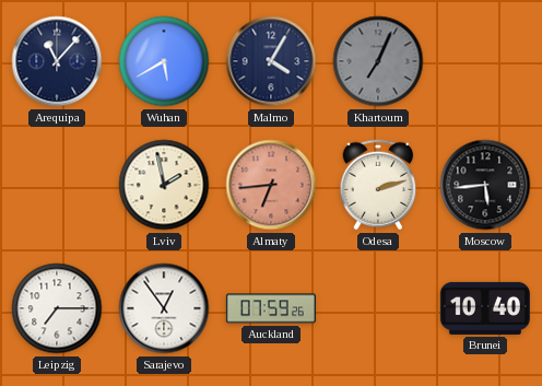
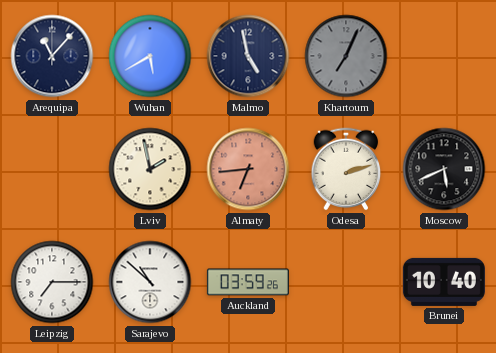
Malmo: 4:05 -> 4:58
Moscow: 5:44 -> 5:41
Sarajevo: 12:54 -> 10:52
Auckland: 07:59 -> 03:59
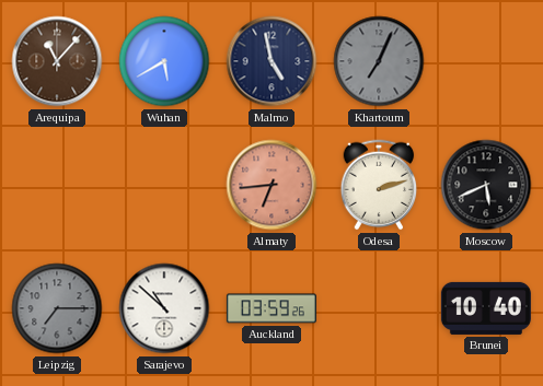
Arequipa dial: navy -> brown
Lviv: 1:58 -> none
Leipzig dial: white -> grey
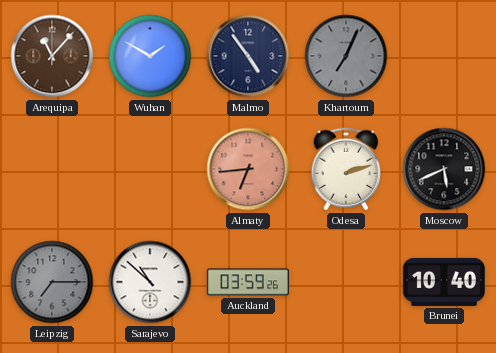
Wuhan: 5:40 -> 1:50
Malmo: 4:58 -> 4:54
